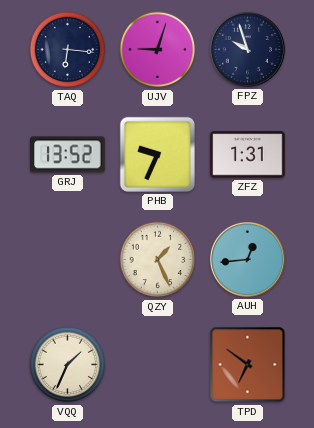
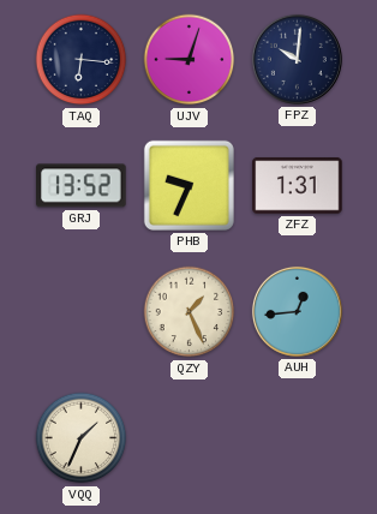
FPZ: 9:57 -> 10:01
TPD: 6:51 -> none
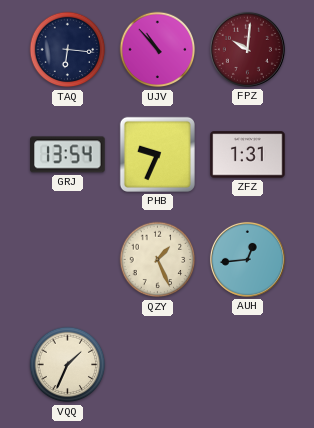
UJV: 9:03 -> 10:53
FPZ dial: navy -> burgundy
GRJ: 13:52 -> 13:54
